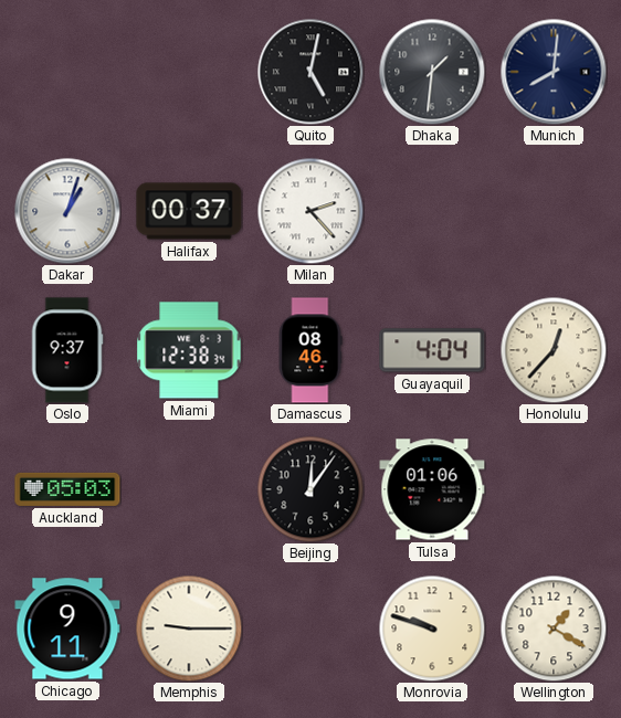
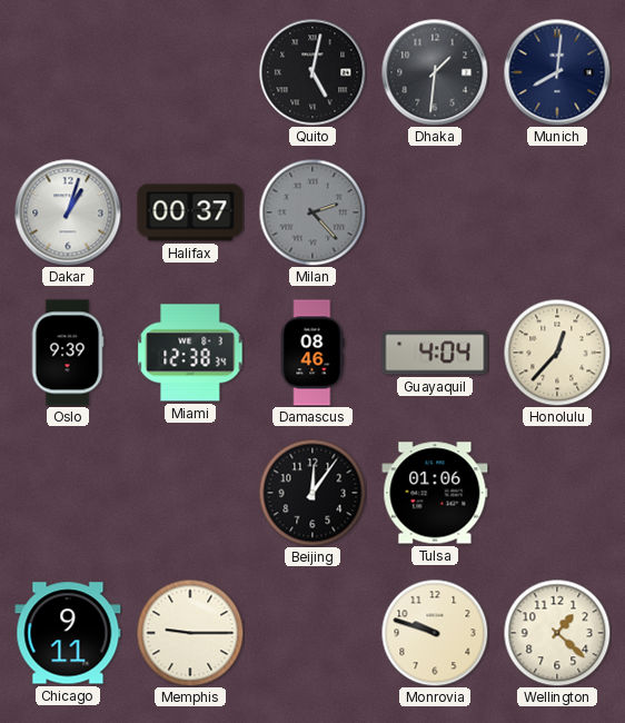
Milan dial: white -> grey
Oslo: 9:37 -> 9:39
Auckland: 05:03 -> none
Wellington: 1:20 -> 1:22
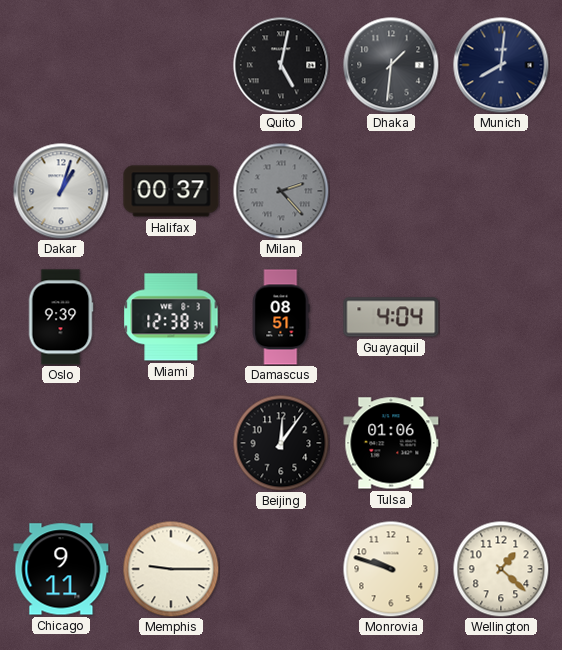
Damascus: 08:46 -> 08:51
Honolulu: 12:37 -> none
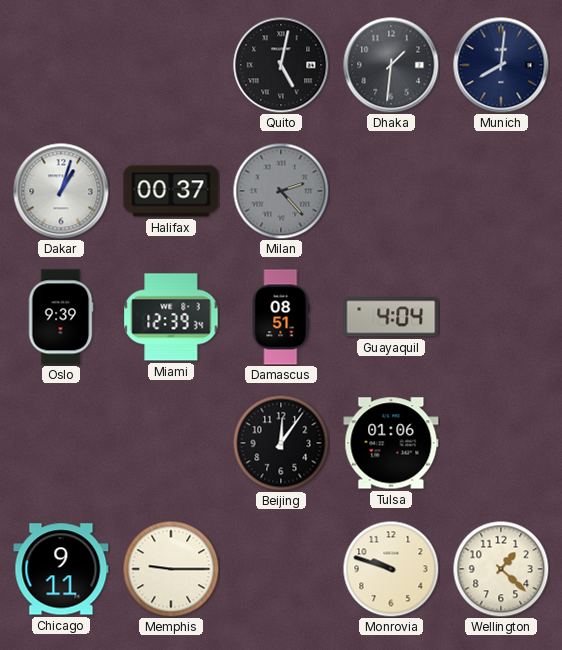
Miami: 12:38 -> 12:39
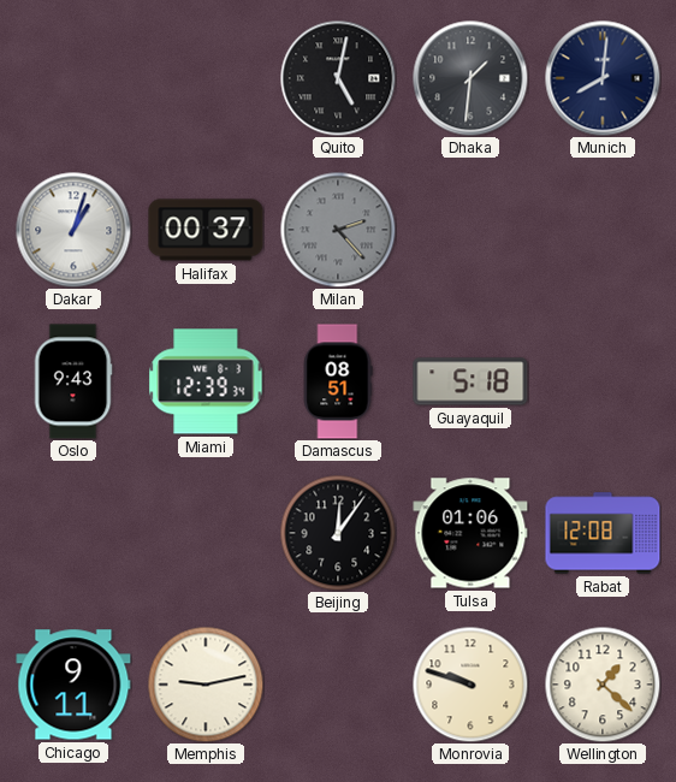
Oslo: 9:39 -> 9:43
Guayaquil: 4:04 -> 5:18
Rabat: none -> 12:08
Memphis: 9:15 -> 9:13
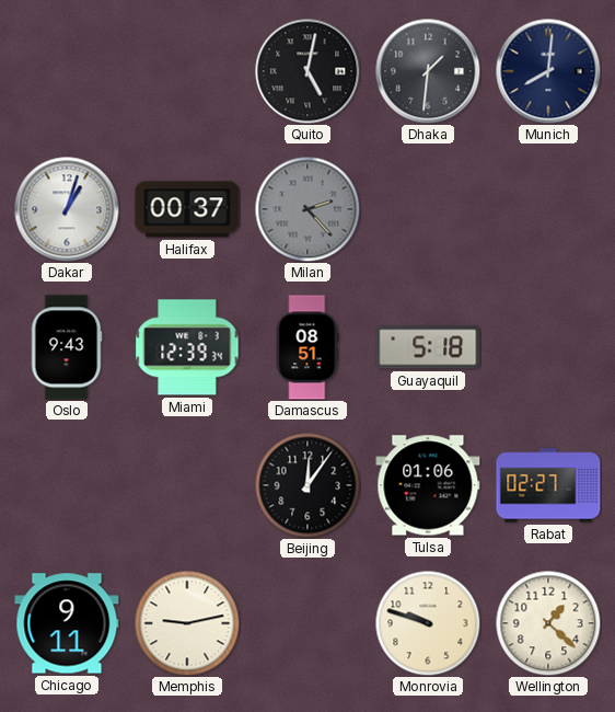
Rabat: 12:08 -> 02:27
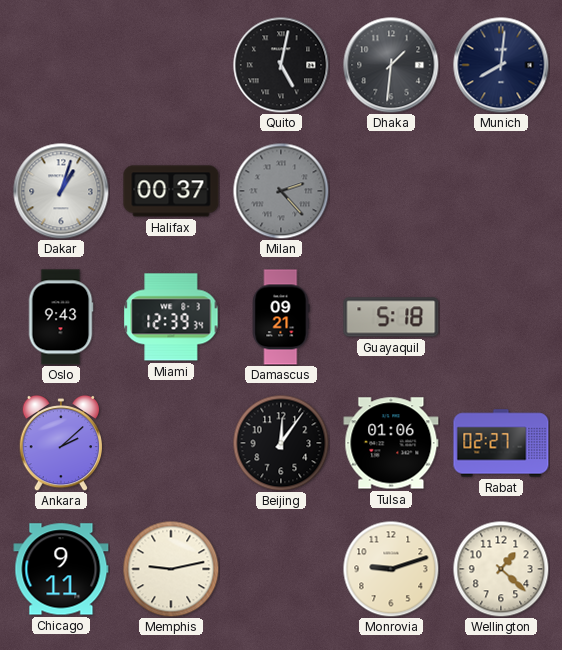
Damascus: 08:51 -> 09:21
Ankara: none -> 2:08
Monrovia: 9:48 -> 9:12
